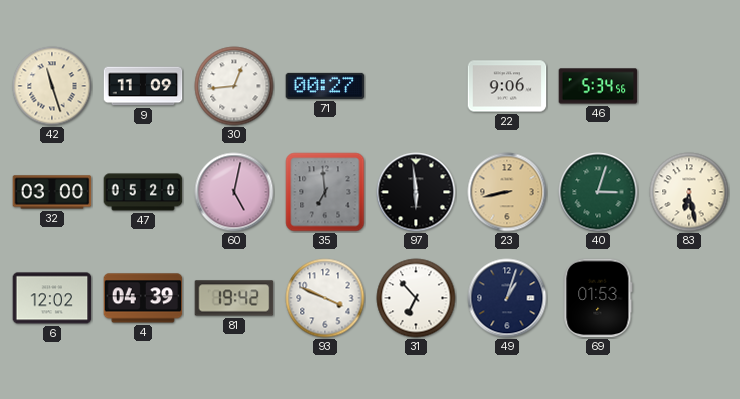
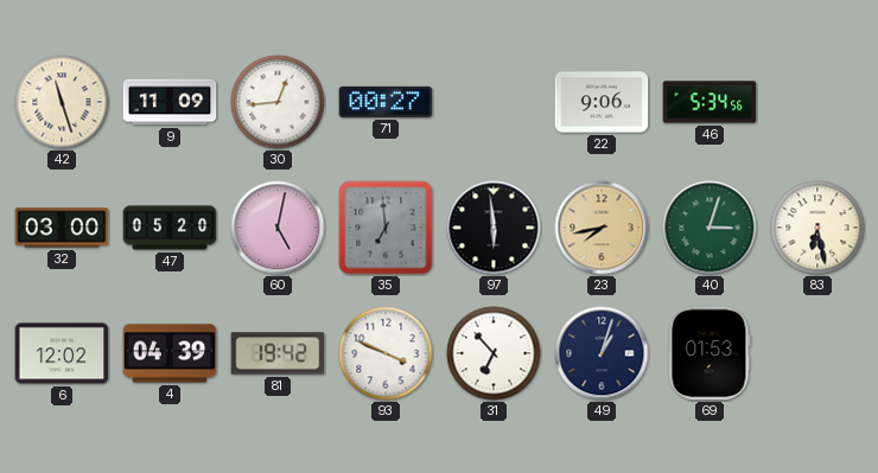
23: 8:43 -> 7:43
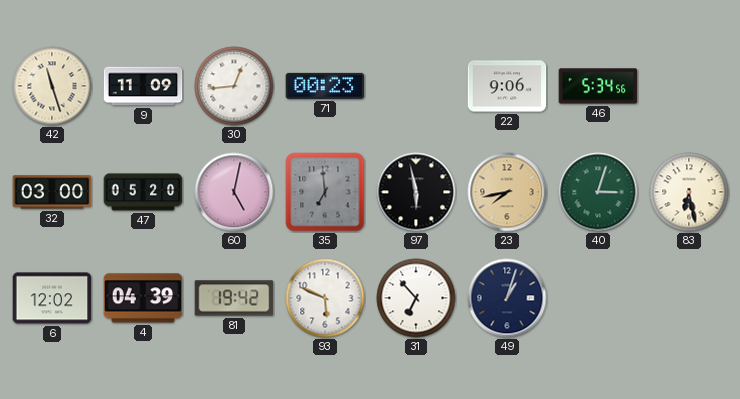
71: 00:27 -> 00:23
97: 5:59 -> 5:58
93: 3:49 -> 5:49
69: 01:53 -> none
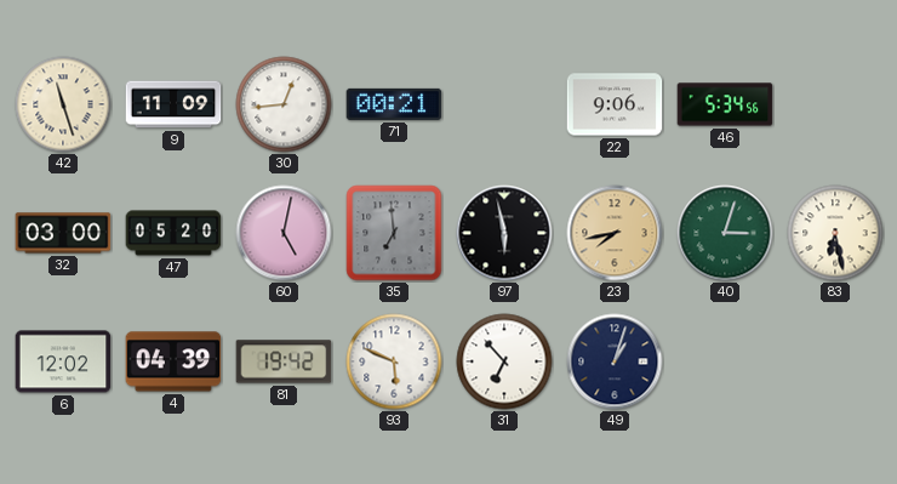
71: 00:23 -> 00:21
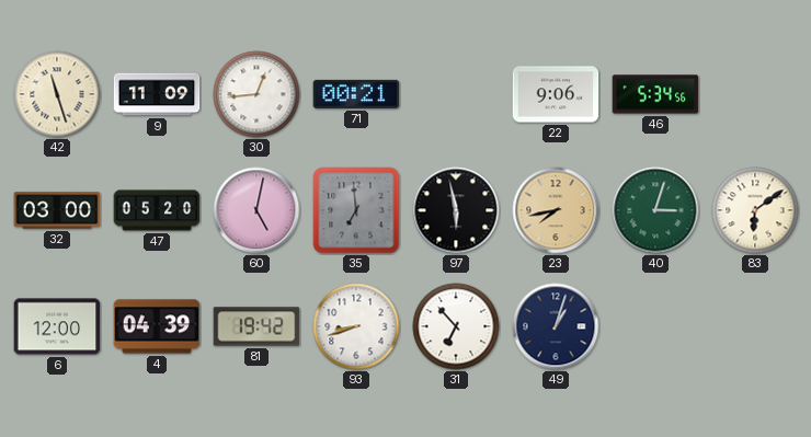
83: 6:28 -> 6:09
6: 12:02 -> 12:00
93: 5:49 -> 8:42
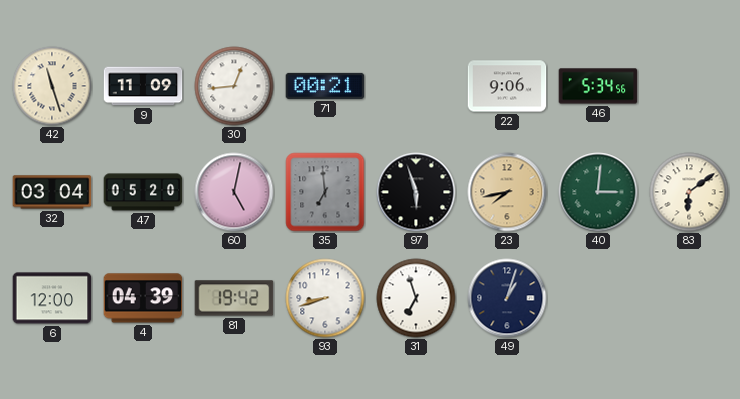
32: 03:00 -> 03:04
97: 5:58 -> 5:57
40: 3:03 -> 3:01
31: 6:53 -> 6:57
